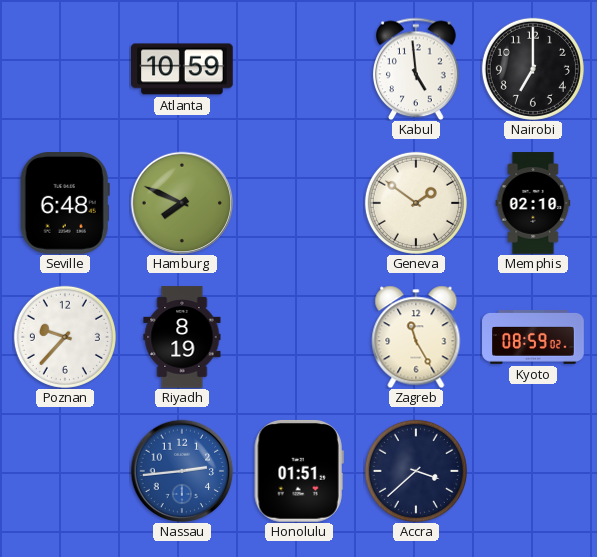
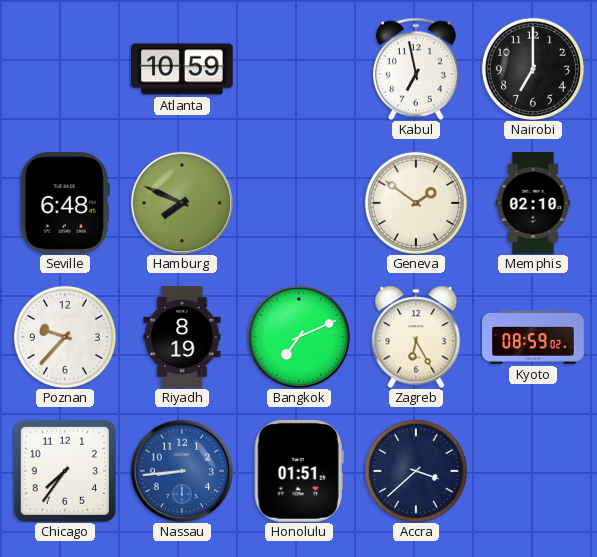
Kabul: 4:59 -> 6:58
Bangkok: none -> 7:11
Zagreb: 11:25 -> 6:25
Chicago: none -> 7:36
Nassau: 2:44 -> 8:44
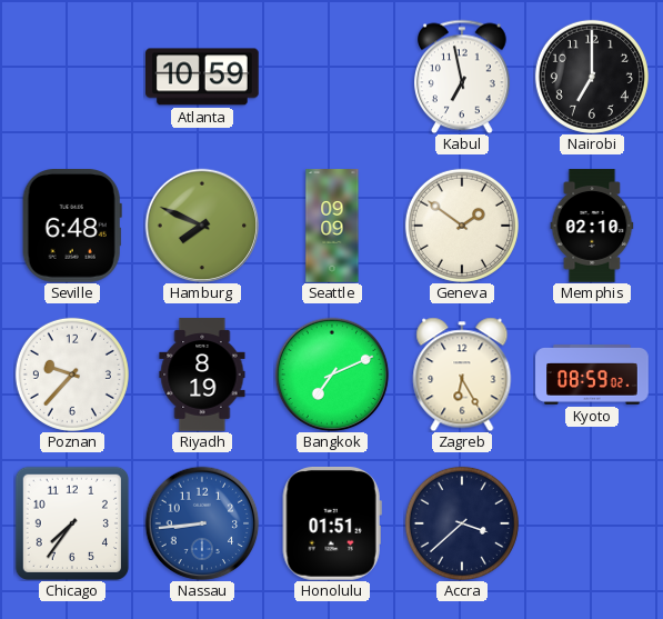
Seattle: none -> 09:09
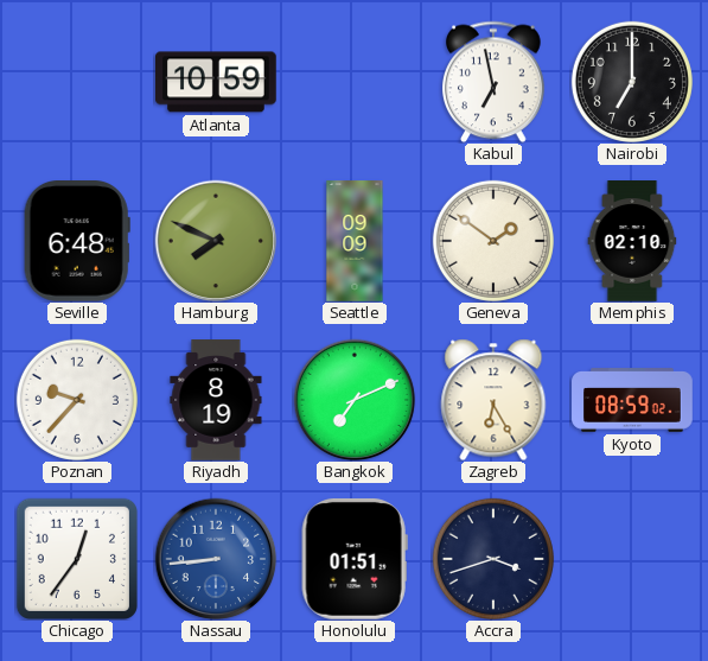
Chicago: 7:36 -> 12:36
Accra: 3:38 -> 3:42
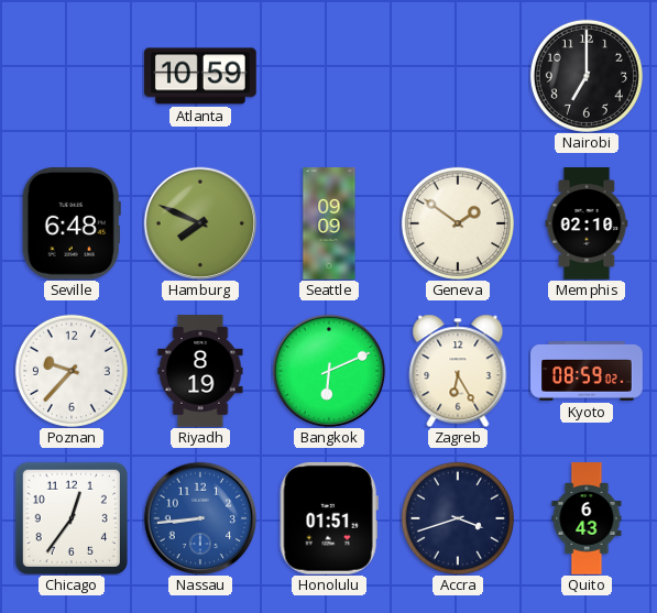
Kabul: 6:58 -> none
Bangkok: 7:11 -> 6:11
Quito: none -> 6:43
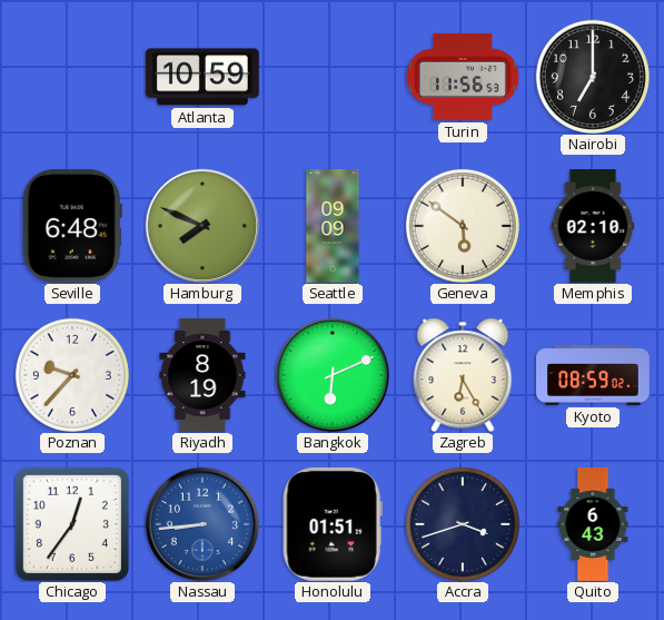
Turin: none -> 11:56
Geneva: 1:51 -> 5:51
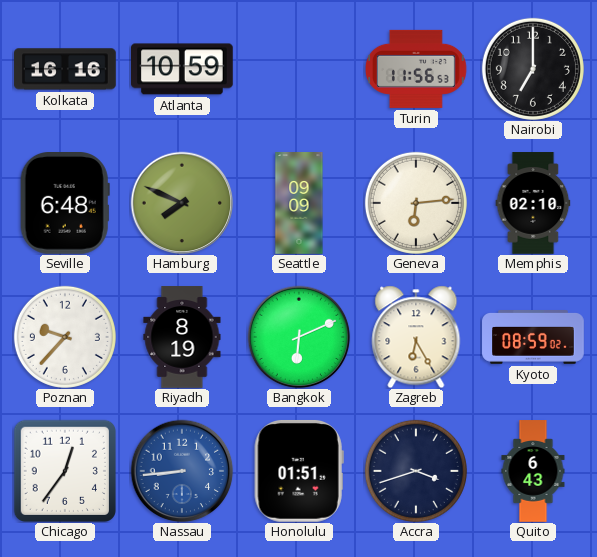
Kolkata: none -> 16:16
Geneva: 5:51 -> 6:14
